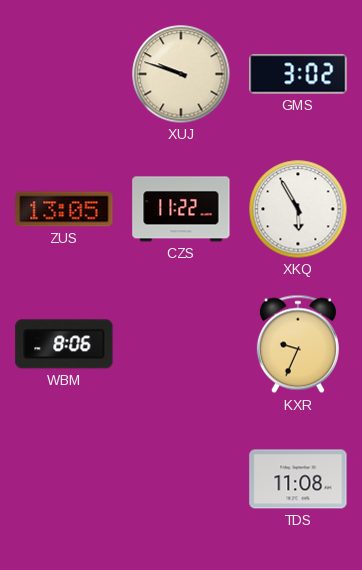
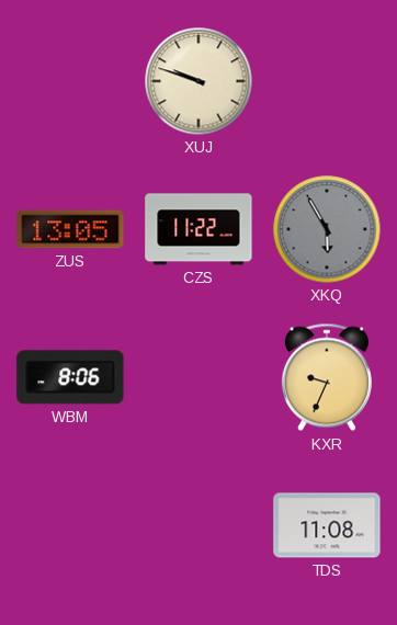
GMS: 3:02 -> none
XKQ dial: white -> grey
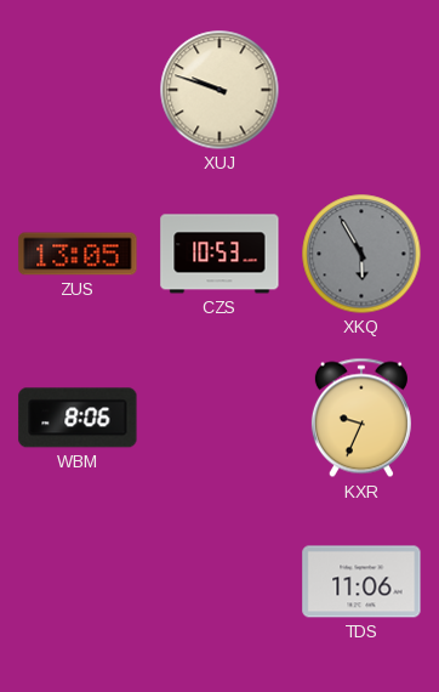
CZS: 11:22 -> 10:53
TDS: 11:08 -> 11:06
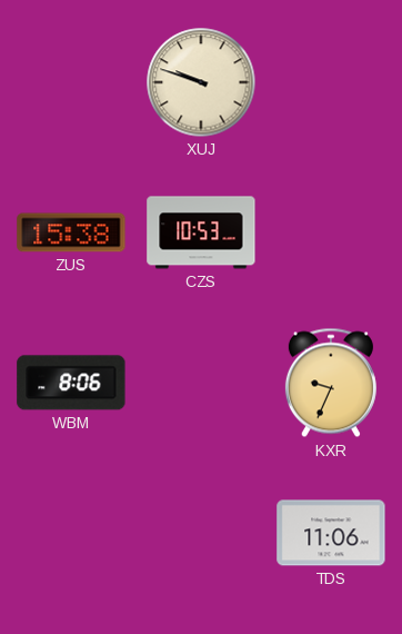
ZUS: 13:05 -> 15:38
XKQ: 5:55 -> none
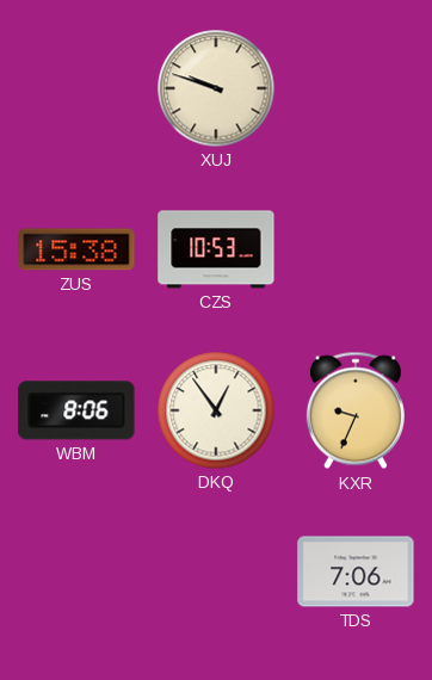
DKQ: none -> 12:54
TDS: 11:06 -> 7:06
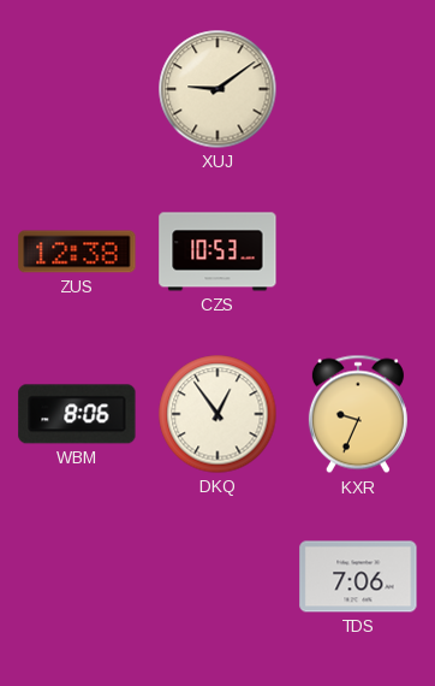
XUJ: 9:48 -> 9:09
ZUS: 15:38 -> 12:38
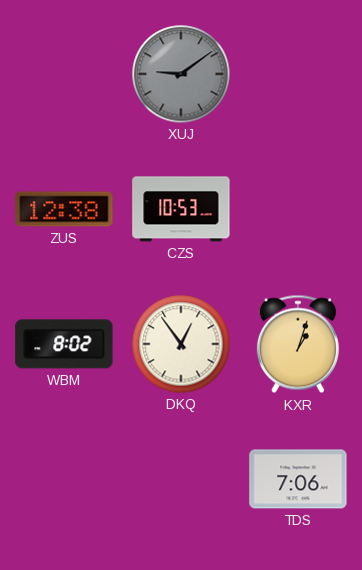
XUJ dial: cream -> grey
WBM: 8:06 -> 8:02
KXR: 9:34 -> 1:03
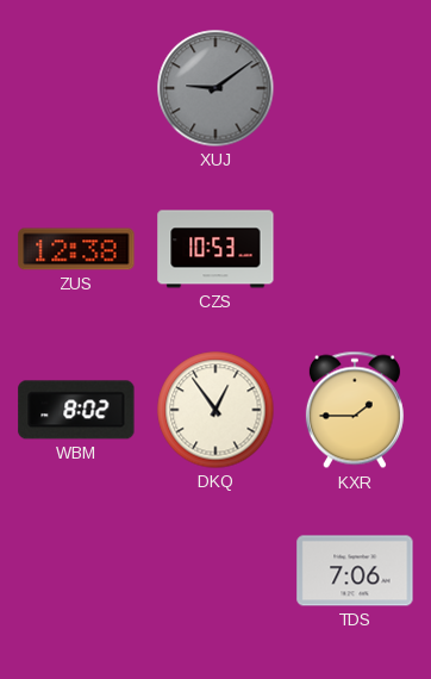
KXR: 1:03 -> 1:45
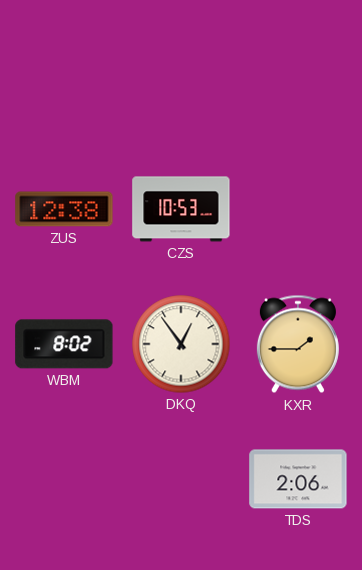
XUJ: 9:09 -> none
TDS: 7:06 -> 2:06
